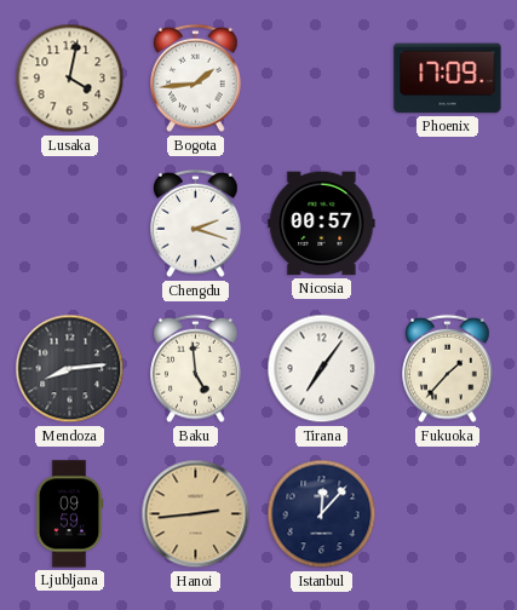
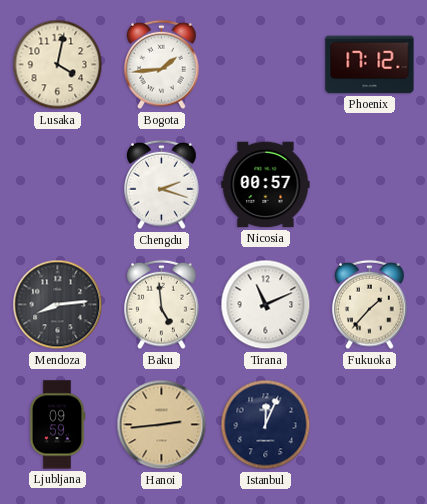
Phoenix: 17:09 -> 17:12
Tirana: 7:06 -> 11:11
Istanbul: 12:07 -> 12:04
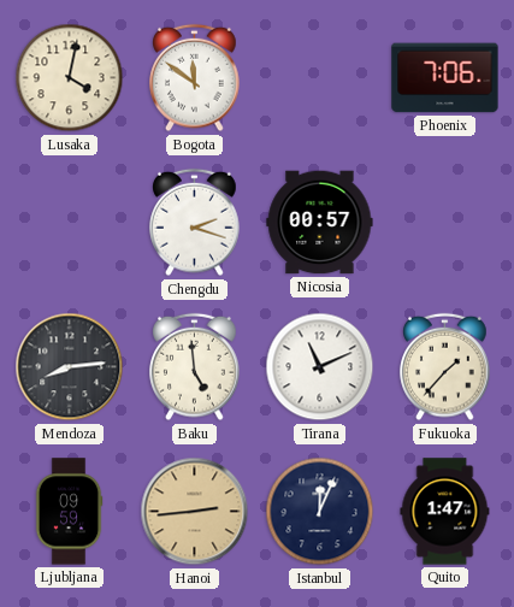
Bogota: 1:44 -> 11:51
Phoenix: 17:12 -> 7:06
Quito: none -> 1:47
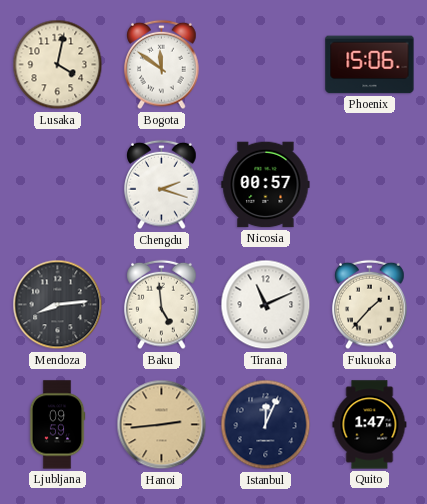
Phoenix: 7:06 -> 15:06
